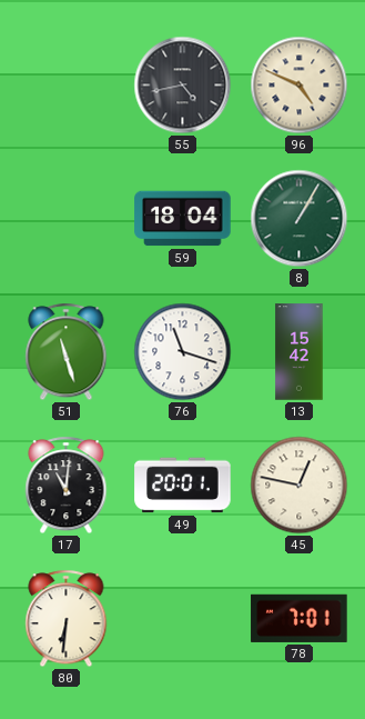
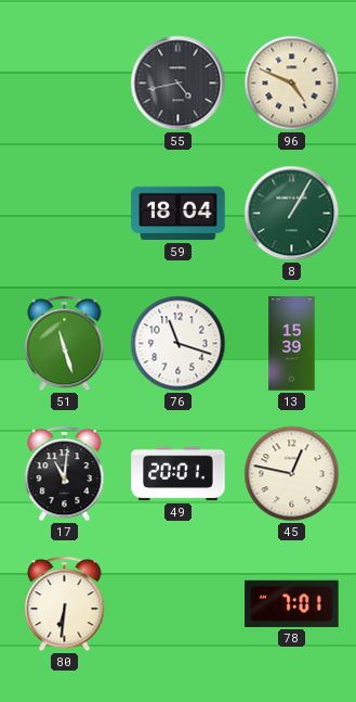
13: 15:42 -> 15:39
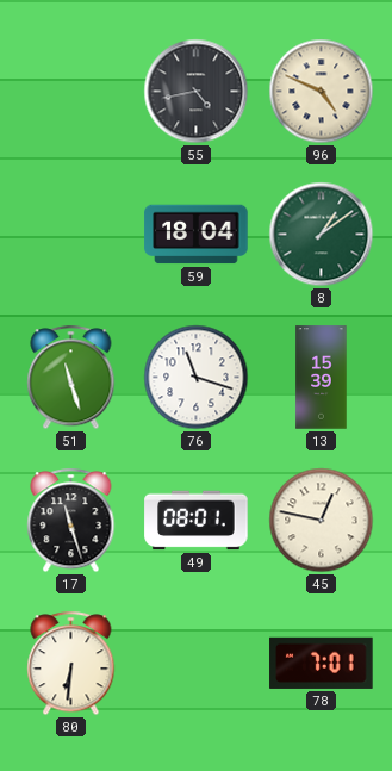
8: 1:05 -> 1:09
17: 11:01 -> 11:27
49: 20:01 -> 08:01
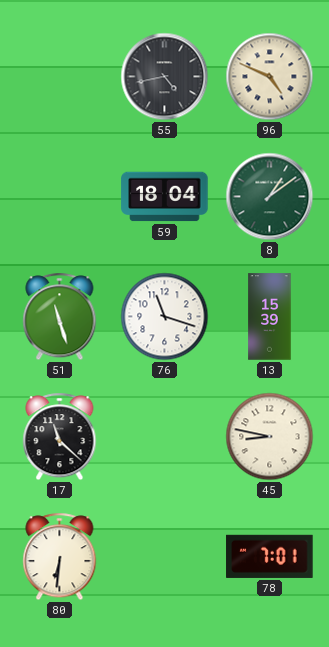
17: 11:27 -> 11:22
49: 08:01 -> none
45: 12:47 -> 8:47
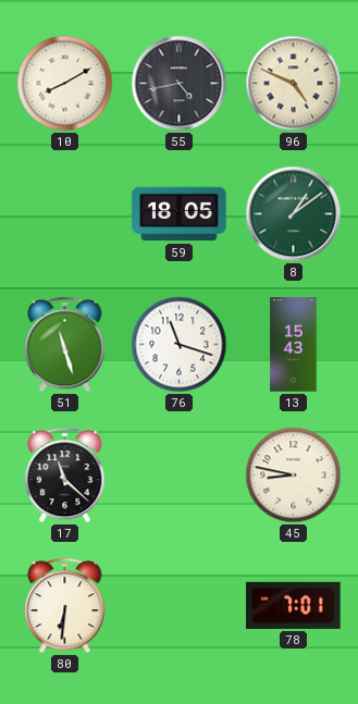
10: none -> 8:10
59: 18:04 -> 18:05
13: 15:39 -> 15:43
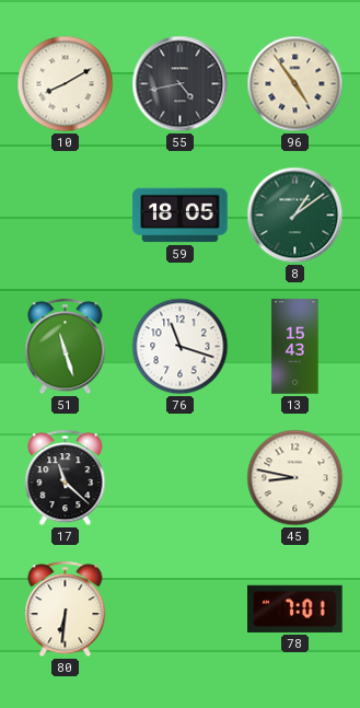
96: 4:49 -> 4:54
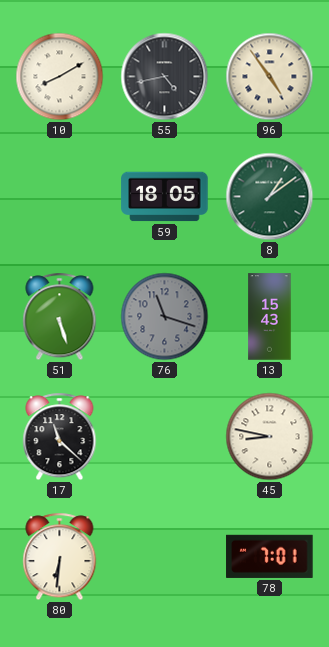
51: 11:27 -> 5:27
76 dial: white -> grey
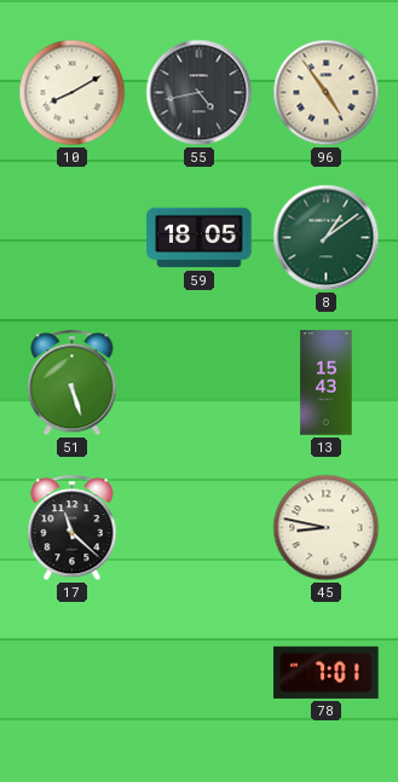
76: 11:18 -> none
80: 6:31 -> none
